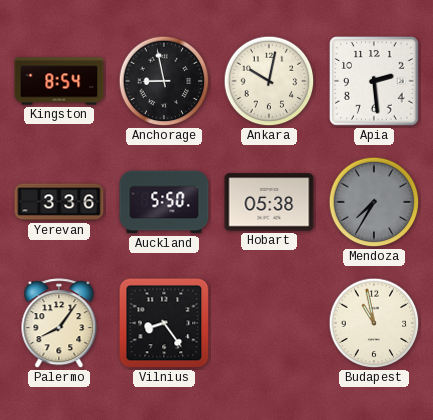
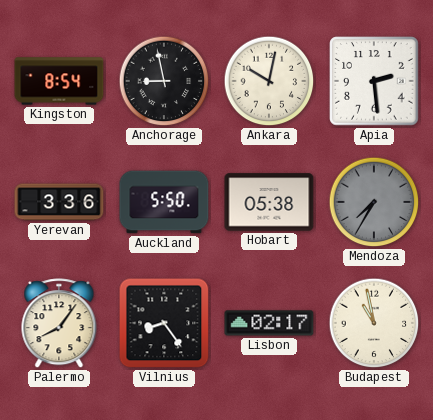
Lisbon: none -> 02:17
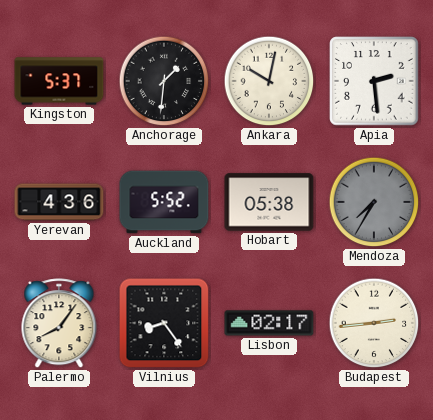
Kingston: 8:54 -> 5:37
Anchorage: 8:58 -> 1:31
Yerevan: 3:36 -> 4:36
Auckland: 5:50 -> 5:52
Budapest: 10:58 -> 2:44
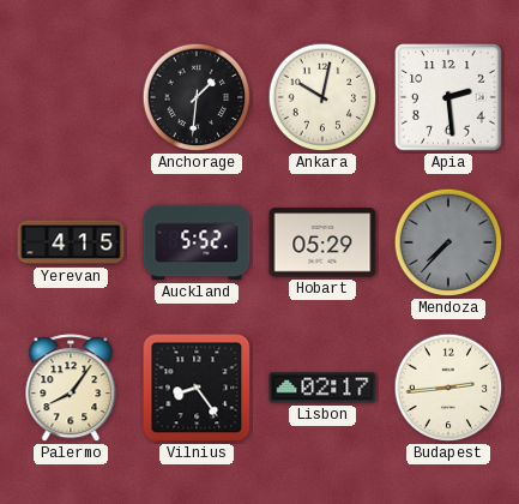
Kingston: 5:37 -> none
Yerevan: 4:36 -> 4:15
Hobart: 05:38 -> 05:29
Mendoza: 7:35 -> 7:37
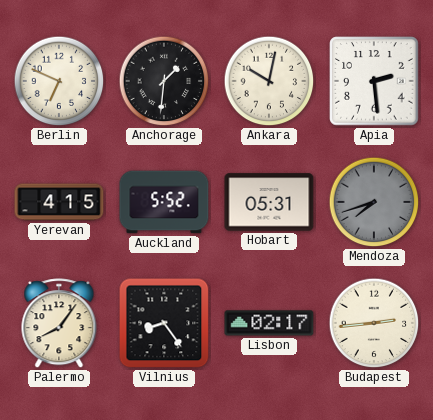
Berlin: none -> 6:49
Hobart: 05:29 -> 05:31
Mendoza: 7:37 -> 7:42
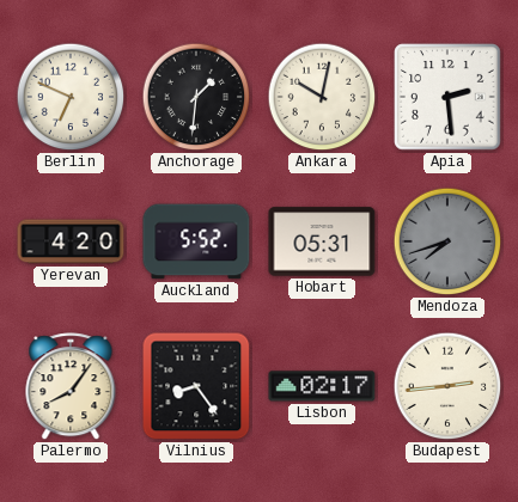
Yerevan: 4:15 -> 4:20
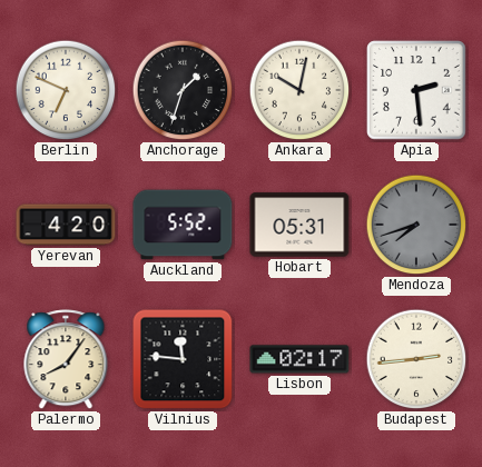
Anchorage: 1:31 -> 1:33
Vilnius: 8:24 -> 11:46
